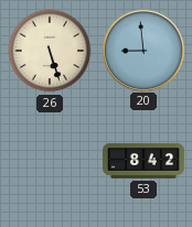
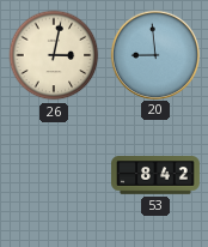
26: 5:27 -> 3:02
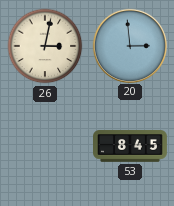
20: 8:59 -> 2:59
53: 8:42 -> 8:45
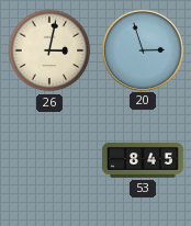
20: 2:59 -> 2:57
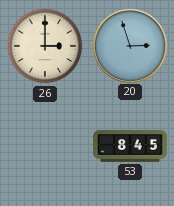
26: 3:02 -> 3:00
